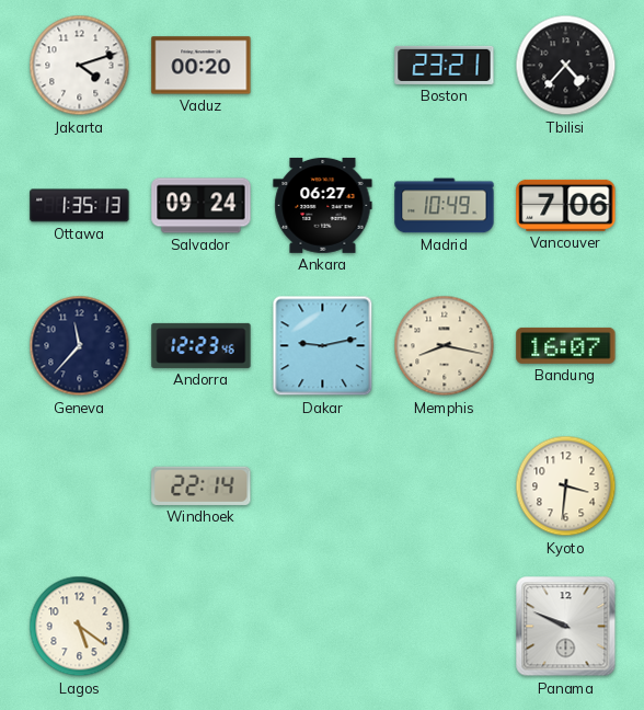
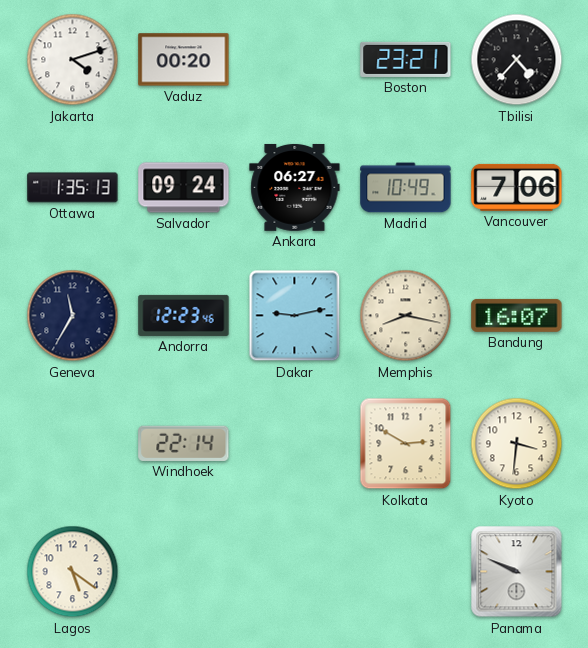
Geneva: 11:37 -> 11:35
Kolkata: none -> 2:50
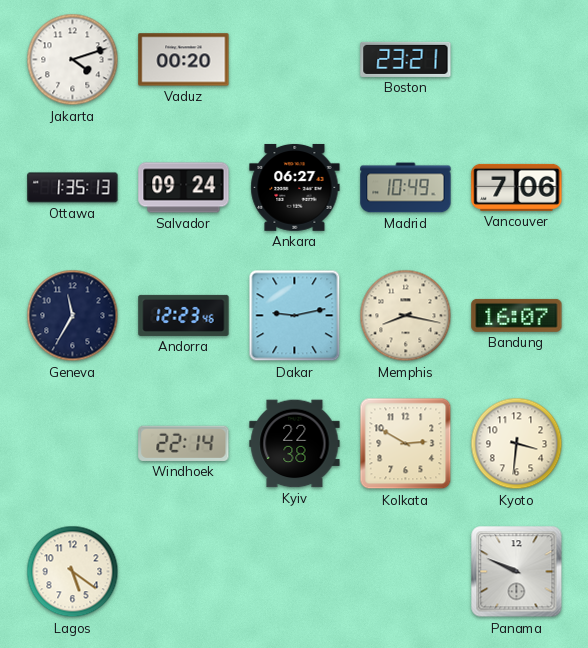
Tbilisi: 4:37 -> none
Kyiv: none -> 22:38
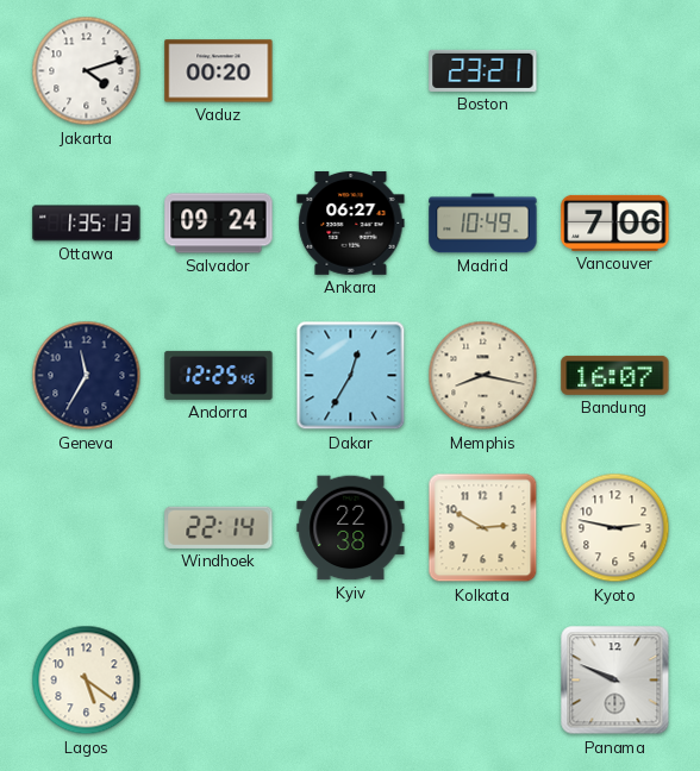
Andorra: 12:23 -> 12:25
Dakar: 9:13 -> 12:35
Kyoto: 3:31 -> 2:47
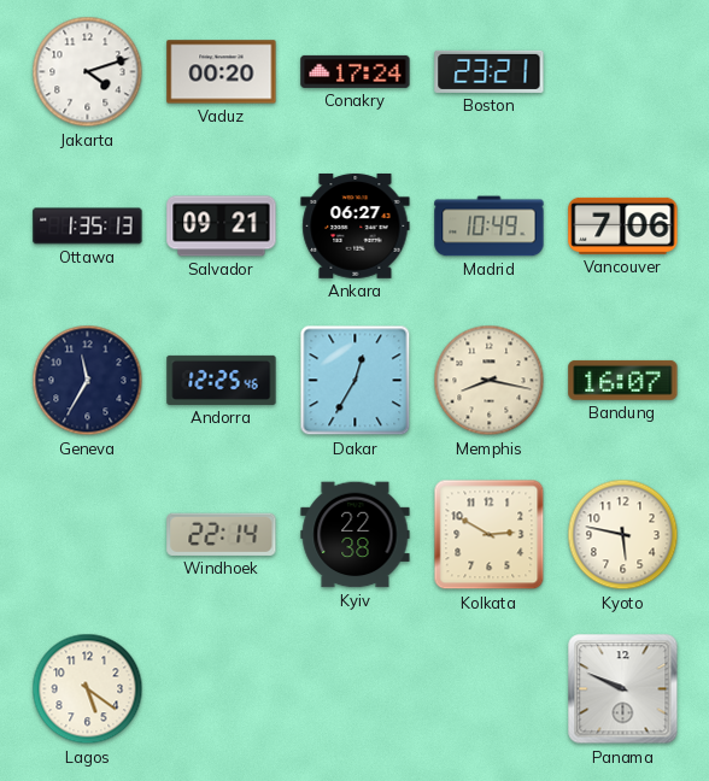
Conakry: none -> 17:24
Salvador: 09:24 -> 09:21
Kyoto: 2:47 -> 5:47
